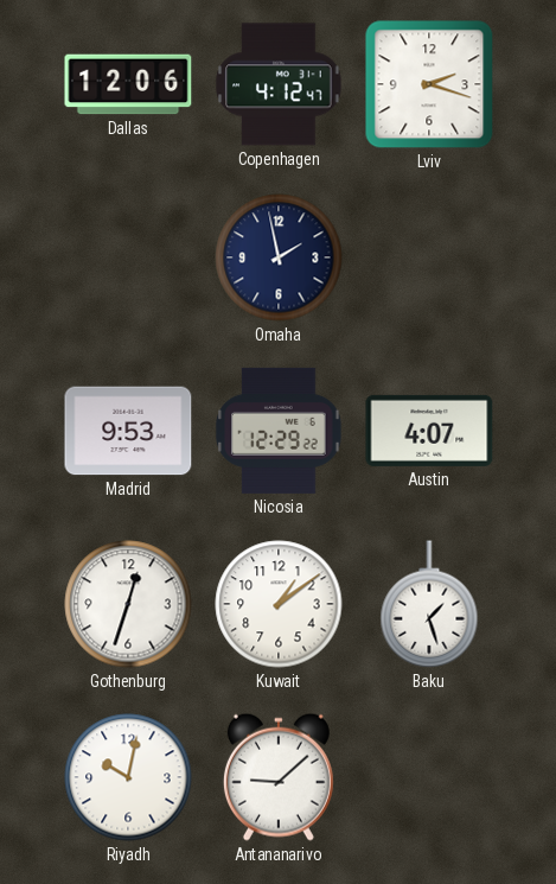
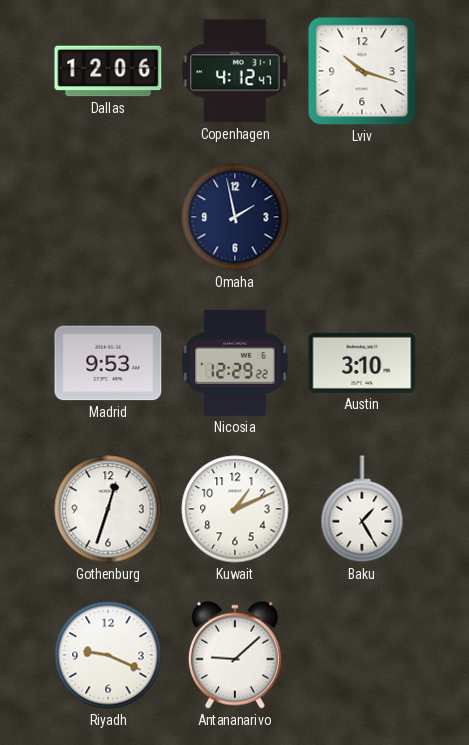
Lviv: 2:18 -> 10:18
Austin: 4:07 -> 3:10
Kuwait: 1:09 -> 1:11
Baku: 1:27 -> 1:25
Riyadh: 10:02 -> 9:19
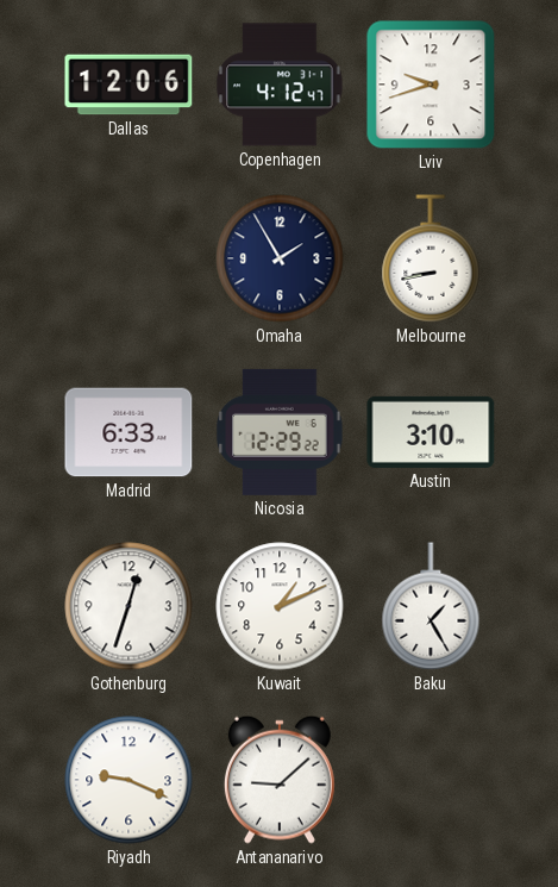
Lviv: 10:18 -> 9:42
Omaha: 1:58 -> 1:55
Melbourne: none -> 8:43
Madrid: 9:53 -> 6:33
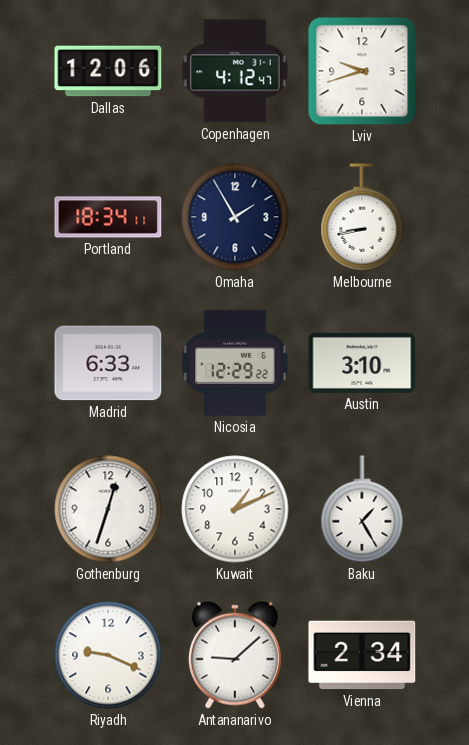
Portland: none -> 18:34
Vienna: none -> 2:34
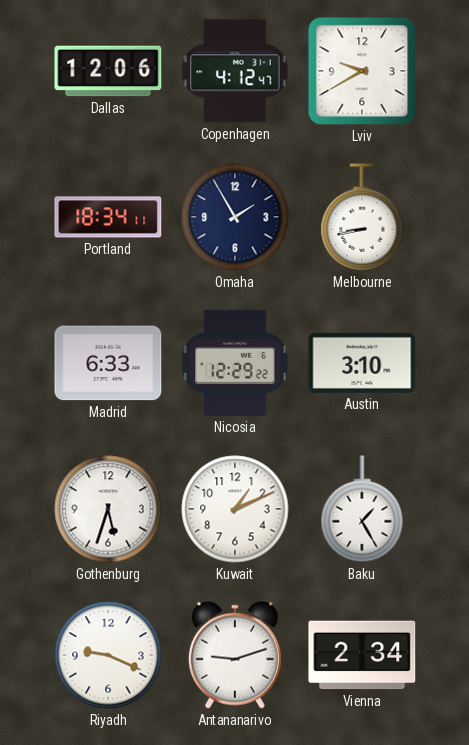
Lviv: 9:42 -> 9:40
Gothenburg: 12:33 -> 5:33
Antananarivo: 9:08 -> 9:12
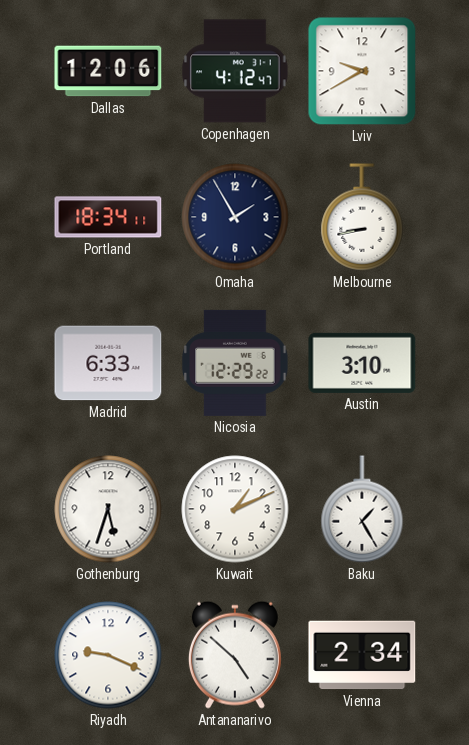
Antananarivo: 9:12 -> 4:52
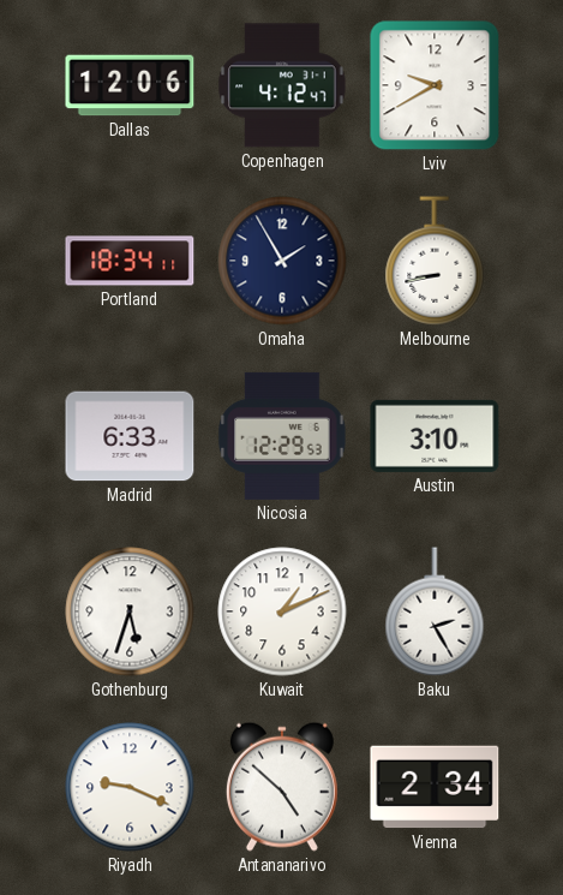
Nicosia: 12:29:22 -> 12:29:53
Baku: 1:25 -> 2:25
